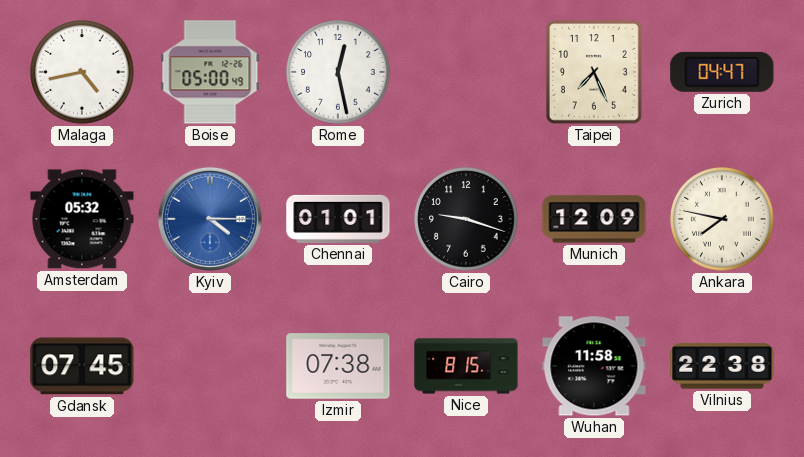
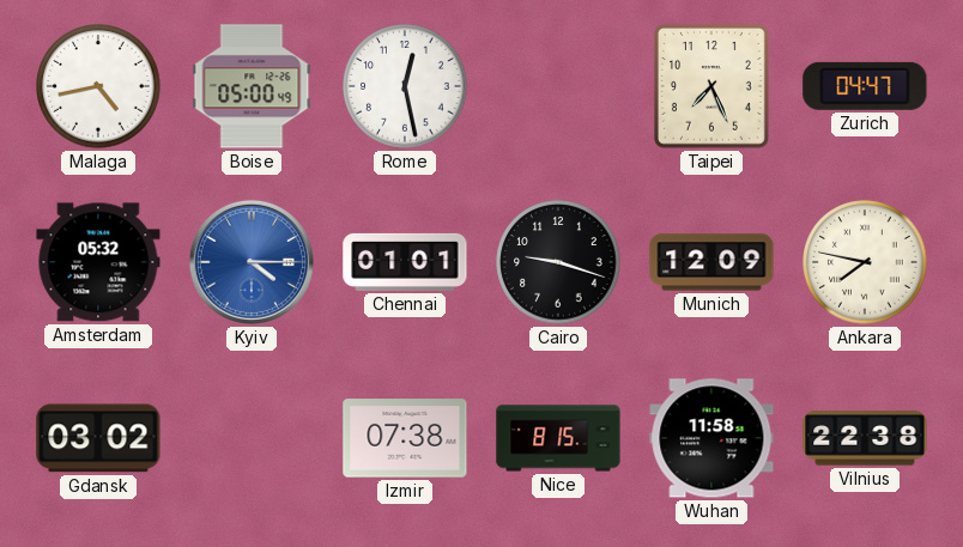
Gdansk: 07:45 -> 03:02
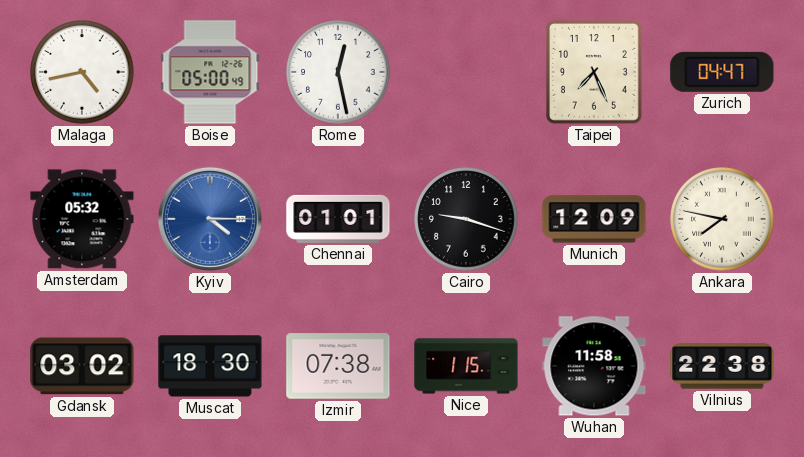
Muscat: none -> 18:30
Nice: 8:15 -> 1:15
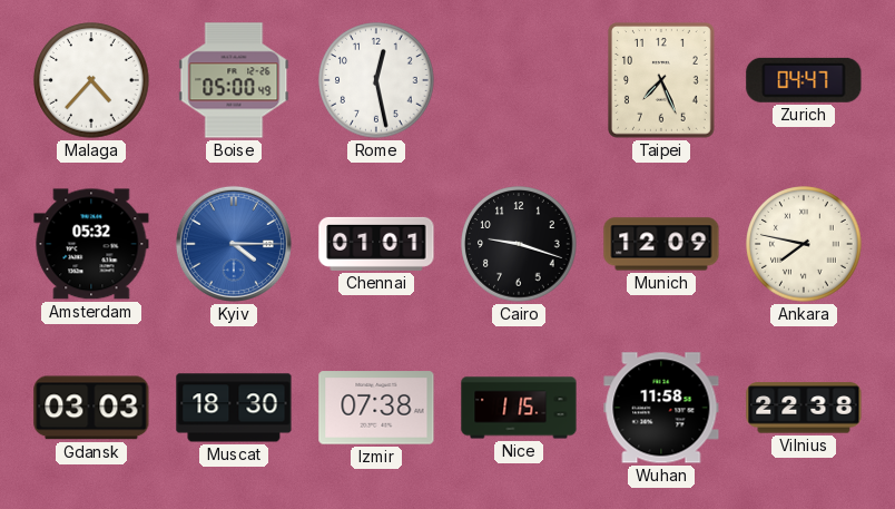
Malaga: 4:43 -> 4:37
Gdansk: 03:02 -> 03:03
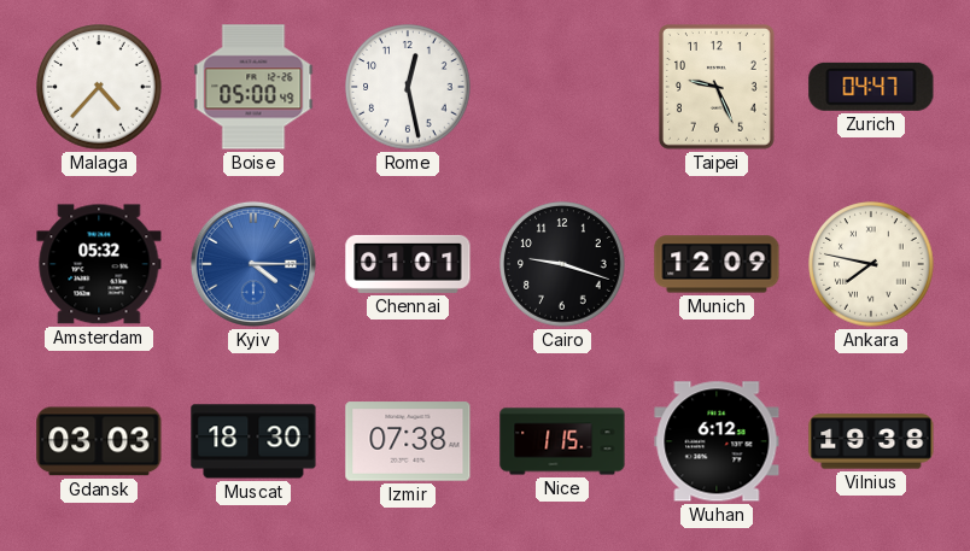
Taipei: 7:26 -> 9:26
Wuhan: 11:58 -> 6:12
Vilnius: 22:38 -> 19:38
